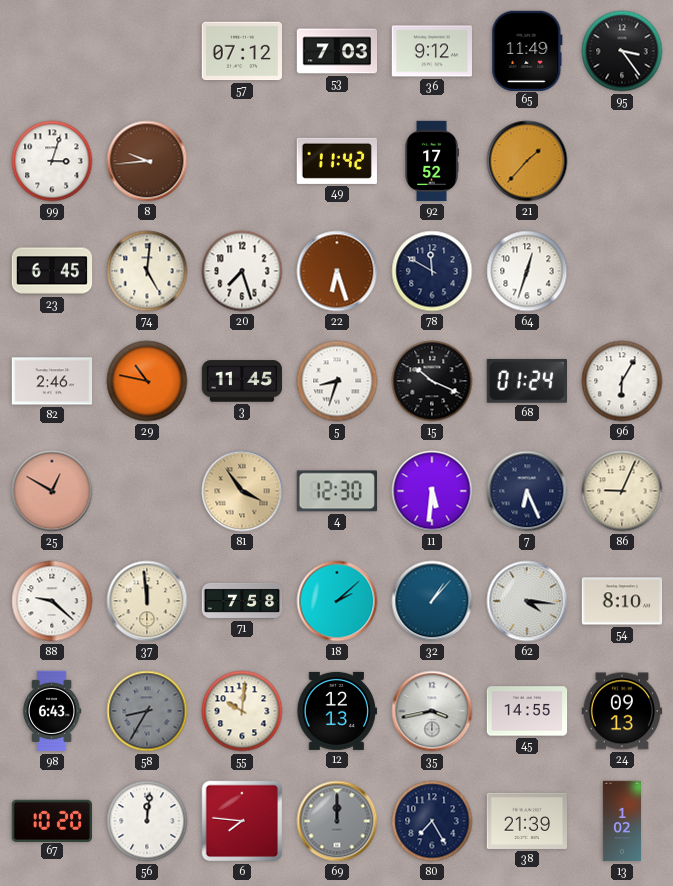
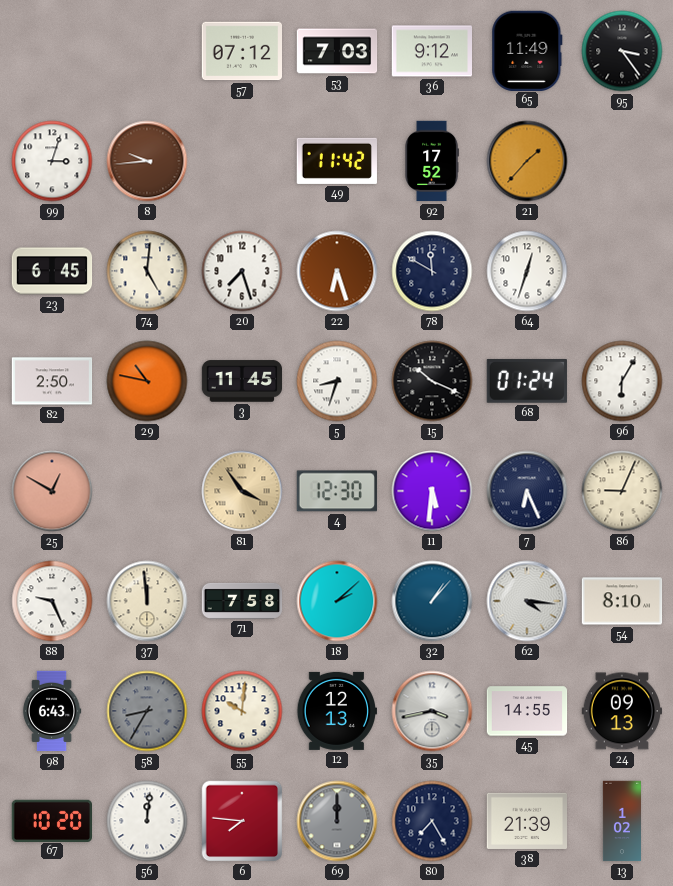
82: 2:46 -> 2:50
88: 9:22 -> 9:26
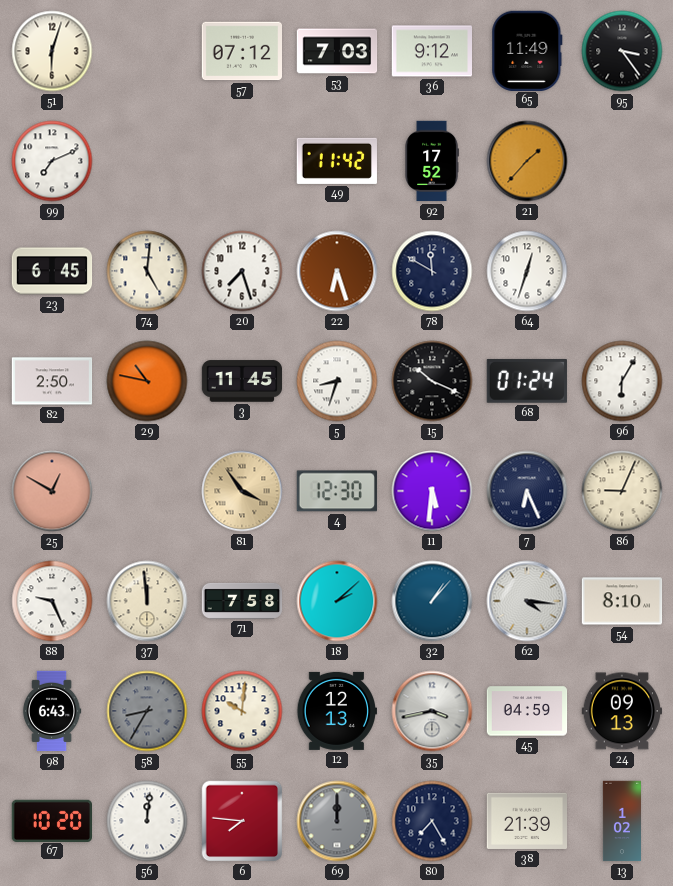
51: none -> 6:03
99: 3:03 -> 7:11
8: 9:44 -> none
45: 14:55 -> 04:59
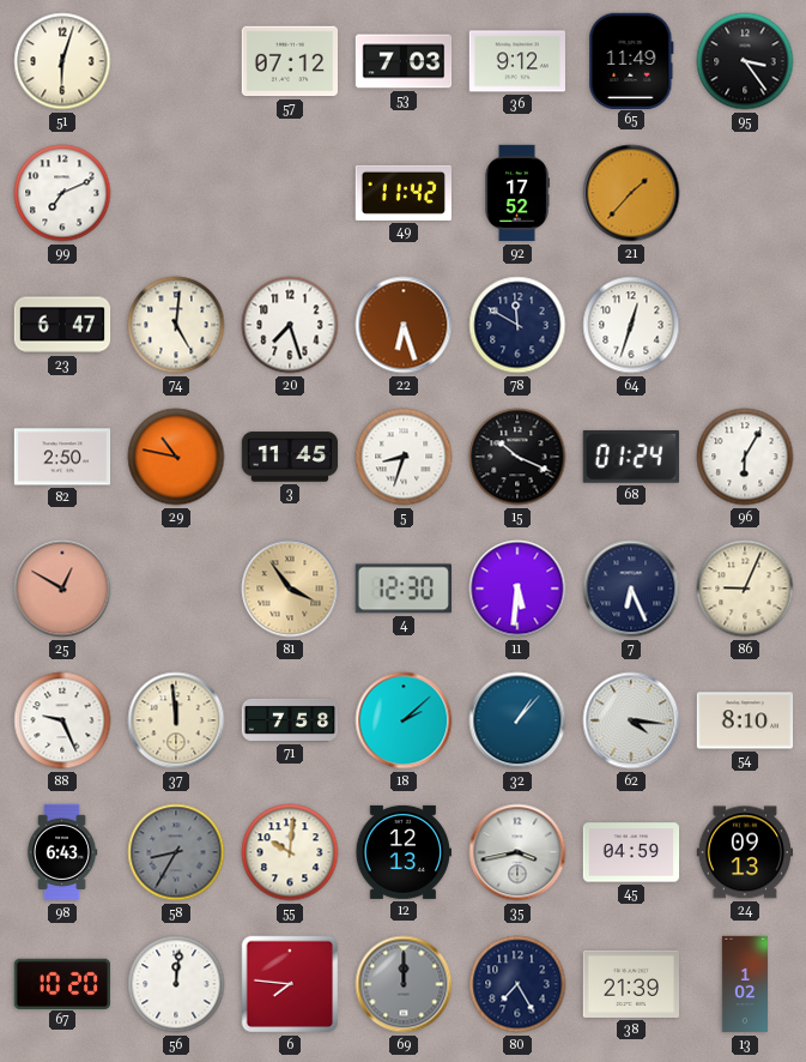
23: 6:45 -> 6:47
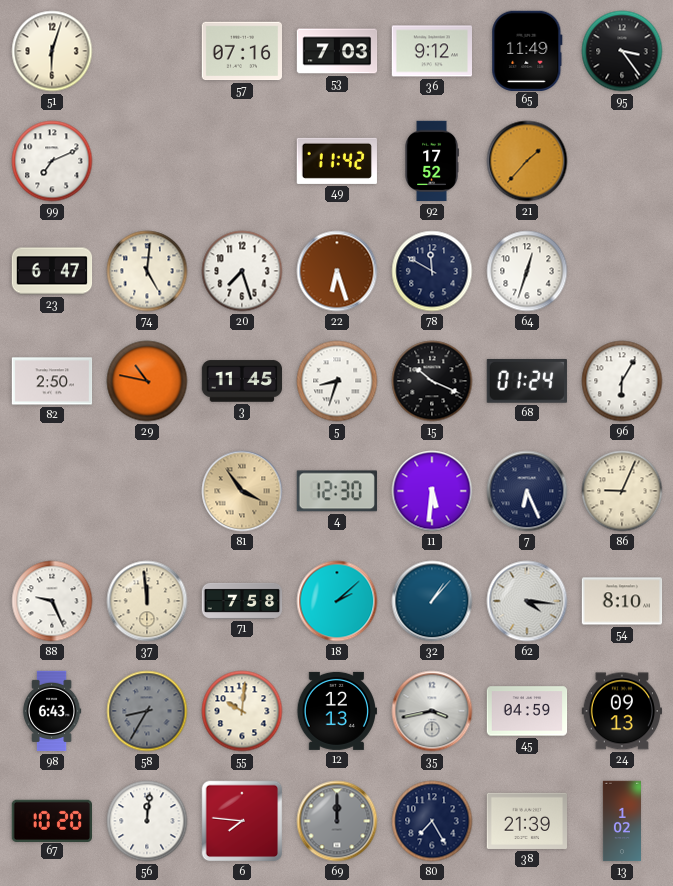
57: 07:12 -> 07:16
25: 12:50 -> none
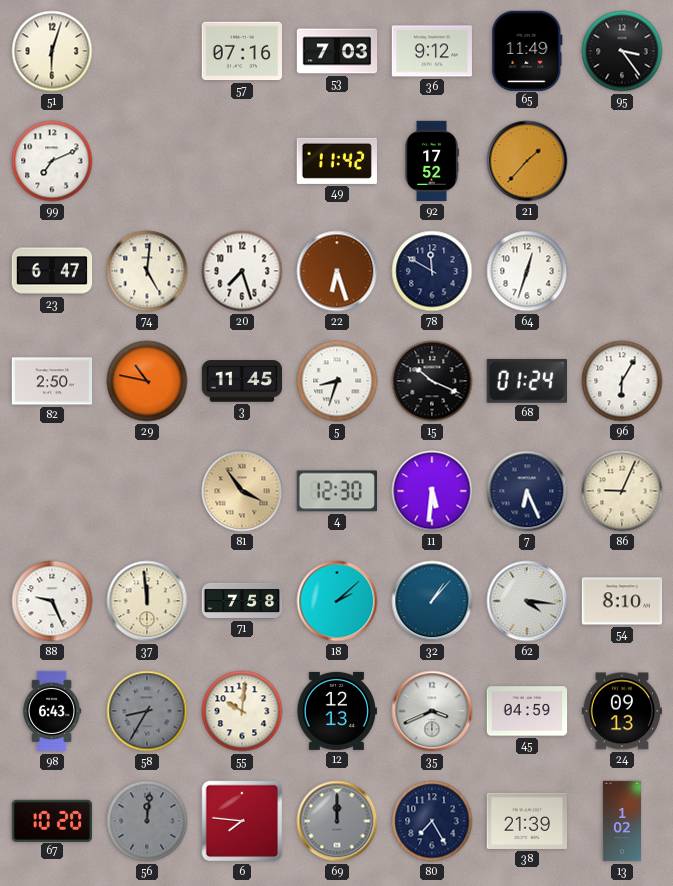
35: 3:43 -> 3:41
56 dial: white -> grey
